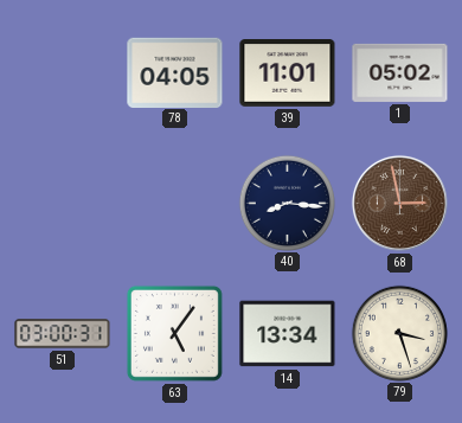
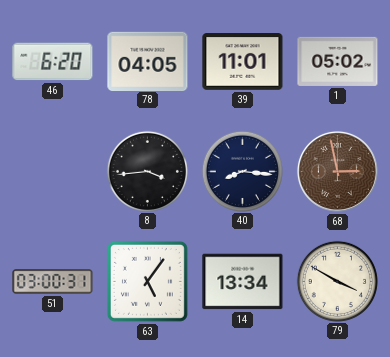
46: none -> 6:20
8: none -> 3:44
79: 3:27 -> 3:50
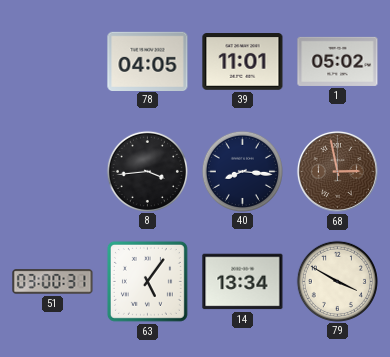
46: 6:20 -> none
